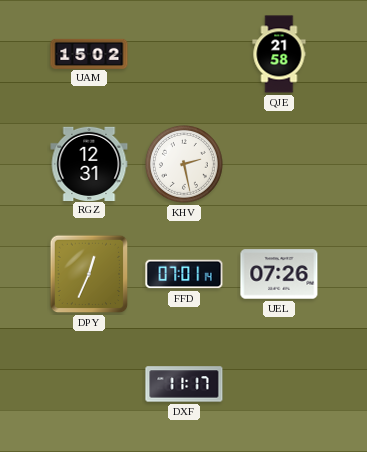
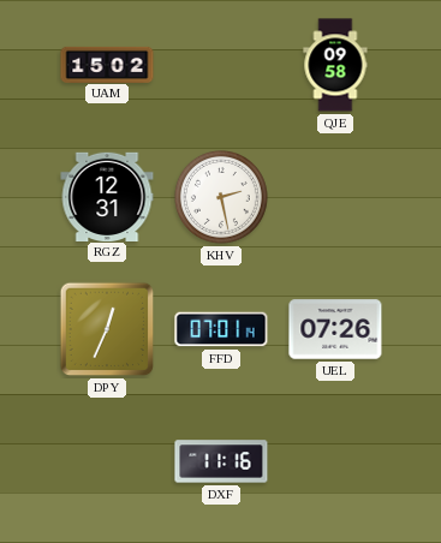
QJE: 21:58 -> 09:58
DXF: 11:17 -> 11:16
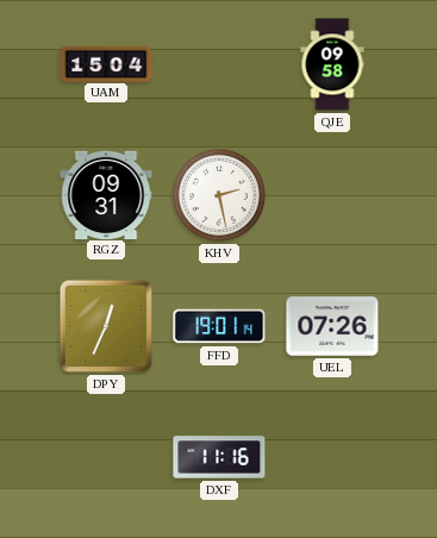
UAM: 15:02 -> 15:04
RGZ: 12:31 -> 09:31
FFD: 07:01 -> 19:01
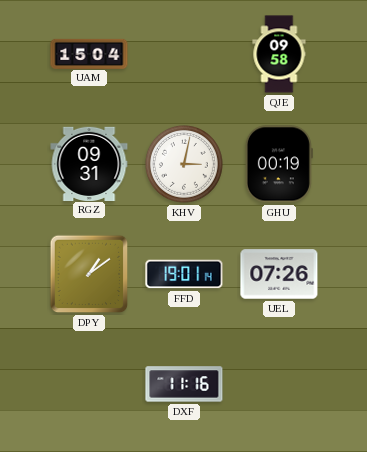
KHV: 2:28 -> 3:02
GHU: none -> 00:19
DPY: 12:34 -> 1:09
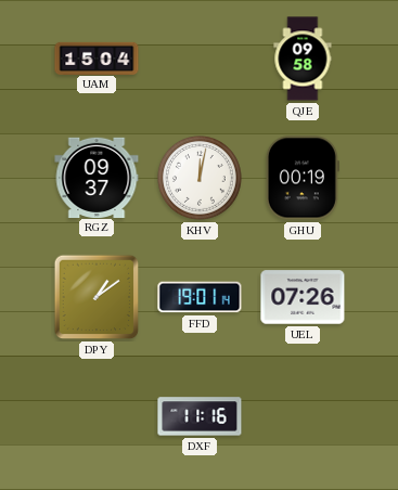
RGZ: 09:31 -> 09:37
KHV: 3:02 -> 12:02
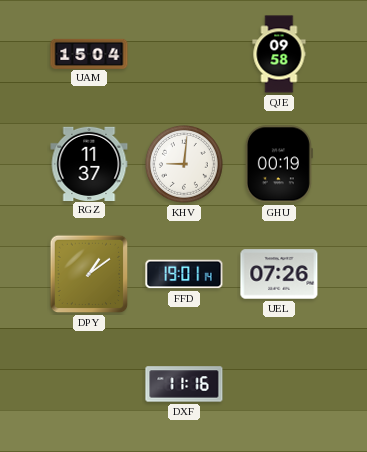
RGZ: 09:37 -> 11:37
KHV: 12:02 -> 9:01
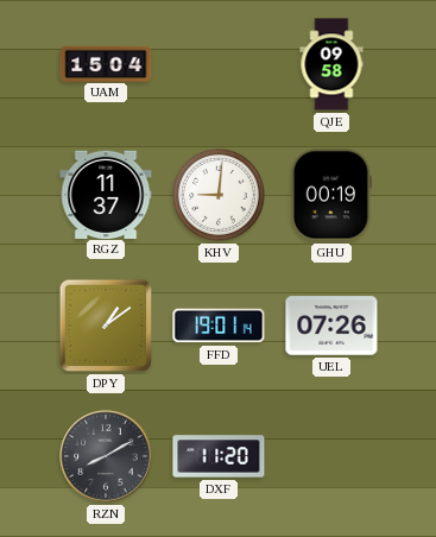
RZN: none -> 8:10
DXF: 11:16 -> 11:20
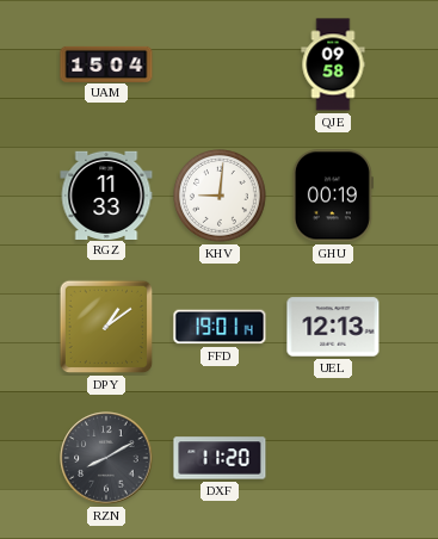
RGZ: 11:37 -> 11:33
UEL: 07:26 -> 12:13
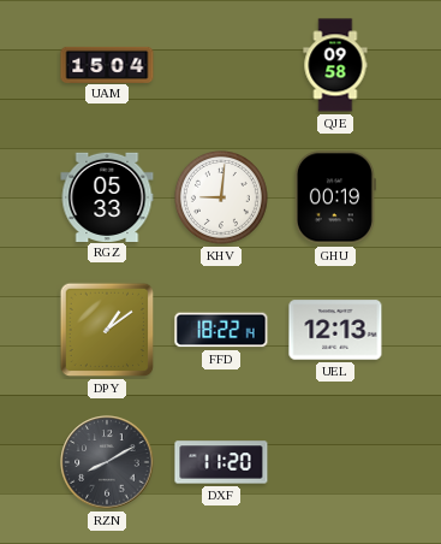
RGZ: 11:33 -> 05:33
FFD: 19:01 -> 18:22
